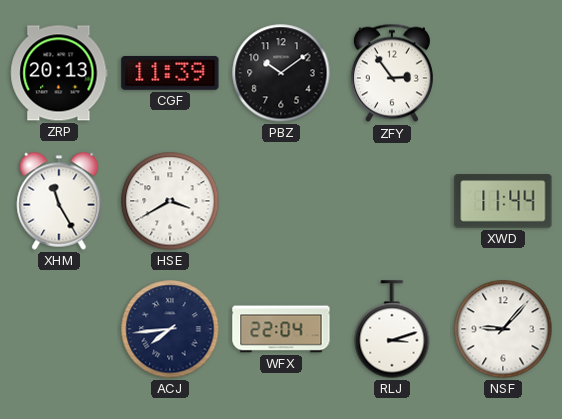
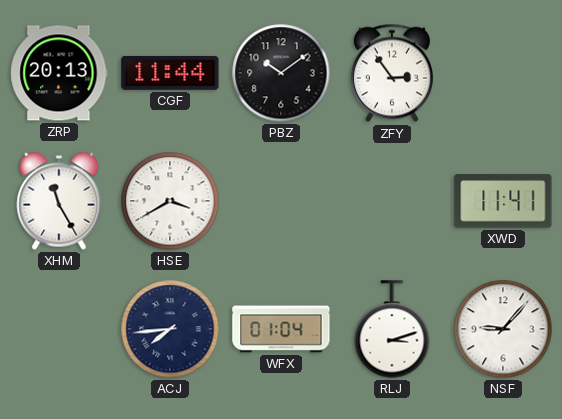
CGF: 11:39 -> 11:44
XWD: 11:44 -> 11:41
WFX: 22:04 -> 01:04
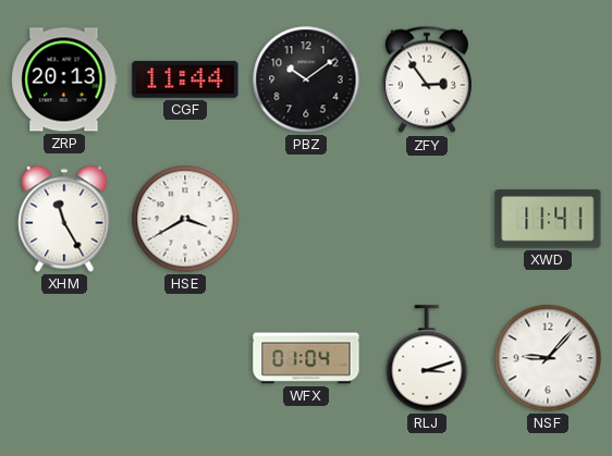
ACJ: 7:44 -> none
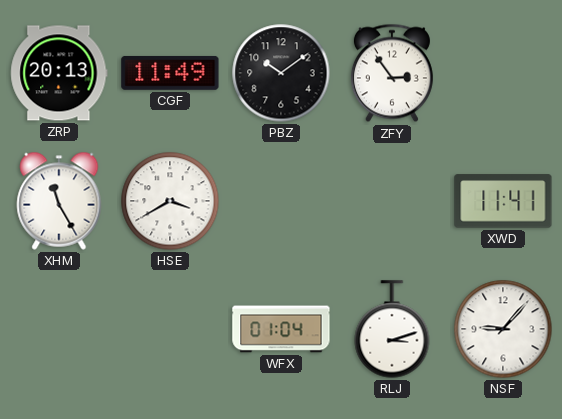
CGF: 11:44 -> 11:49
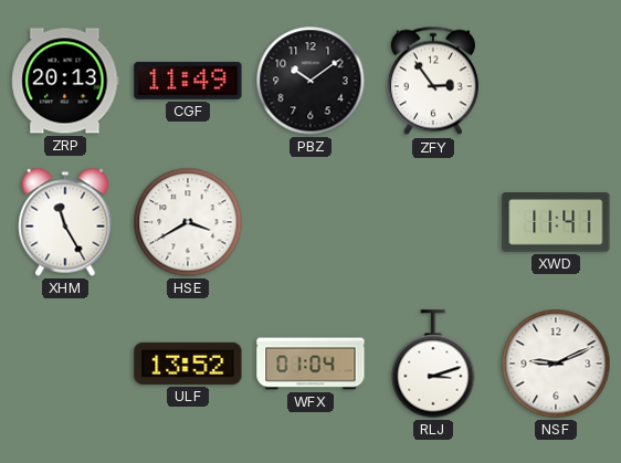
ULF: none -> 13:52
NSF: 9:07 -> 9:11
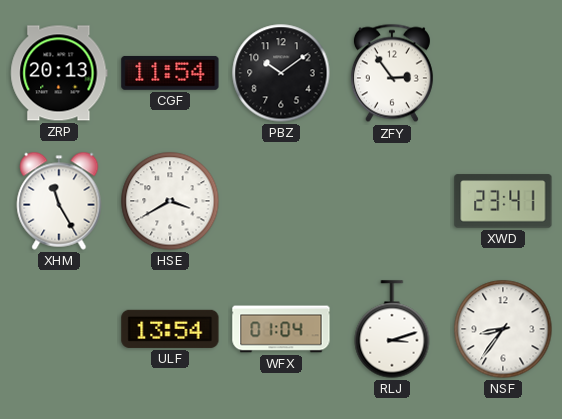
CGF: 11:49 -> 11:54
XWD: 11:41 -> 23:41
ULF: 13:52 -> 13:54
NSF: 9:11 -> 8:36
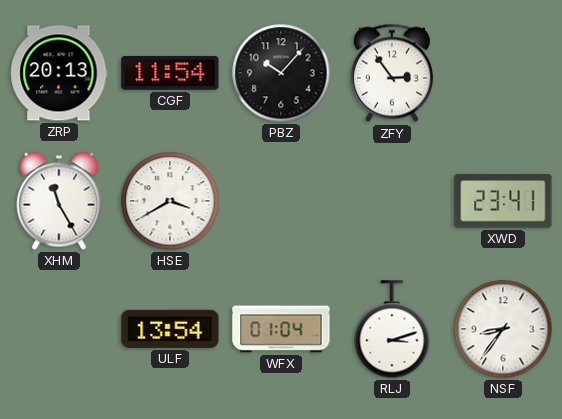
PBZ: 10:09 -> 10:07
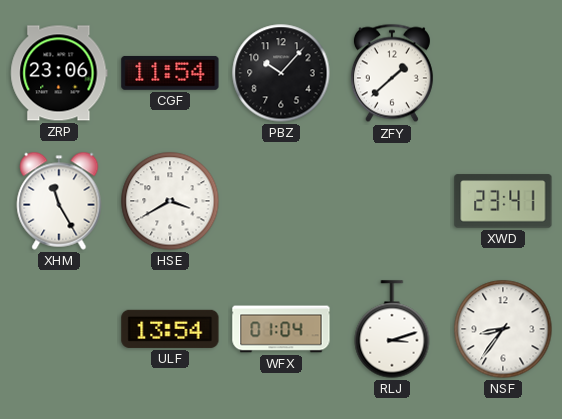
ZRP: 20:13 -> 23:06
ZFY: 2:54 -> 1:38
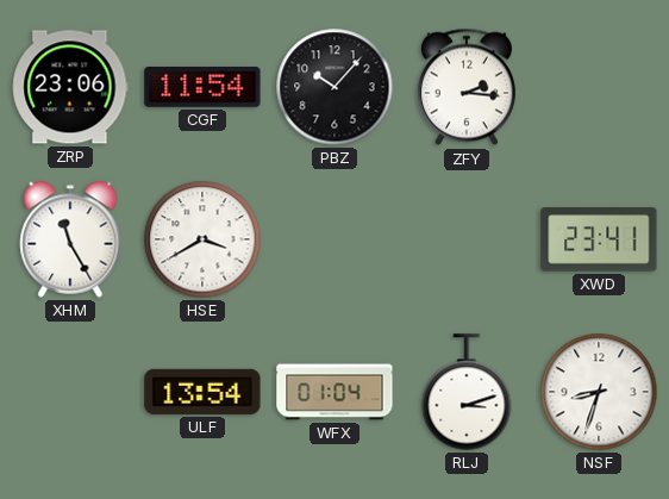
ZFY: 1:38 -> 2:16
NSF: 8:36 -> 8:33
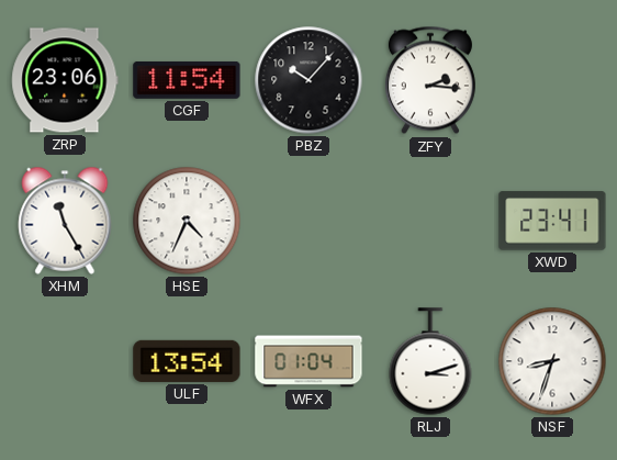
HSE: 3:40 -> 4:34
